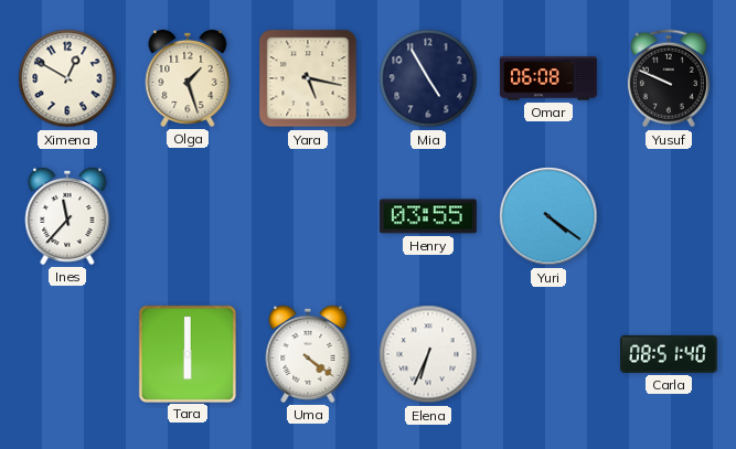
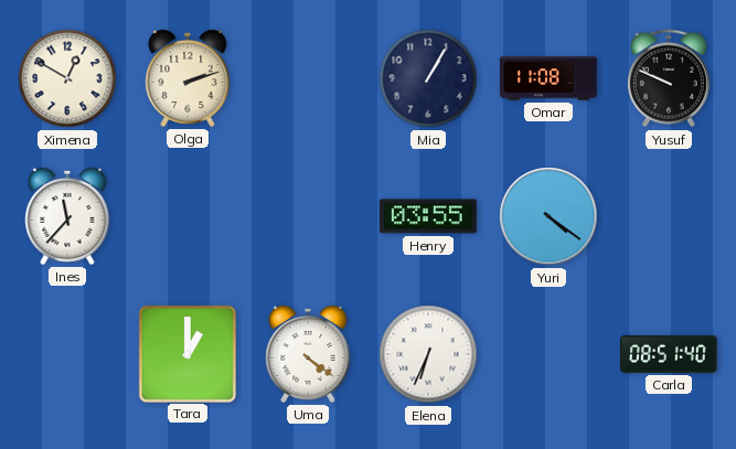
Olga: 1:27 -> 2:12
Yara: 5:17 -> none
Mia: 4:55 -> 1:05
Omar: 06:08 -> 11:08
Tara: 6:00 -> 1:00
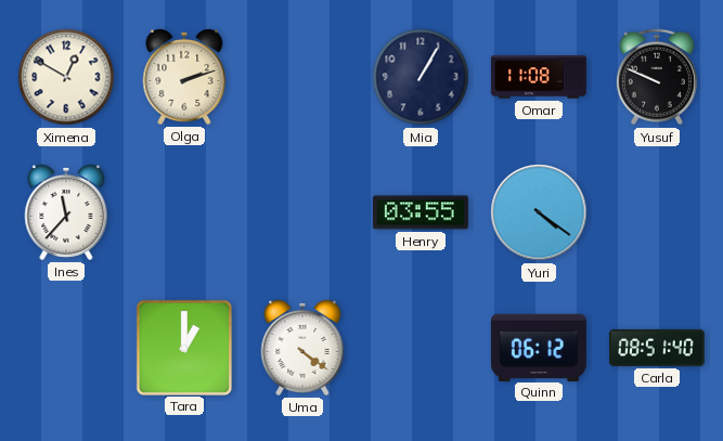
Elena: 6:34 -> none
Quinn: none -> 06:12
